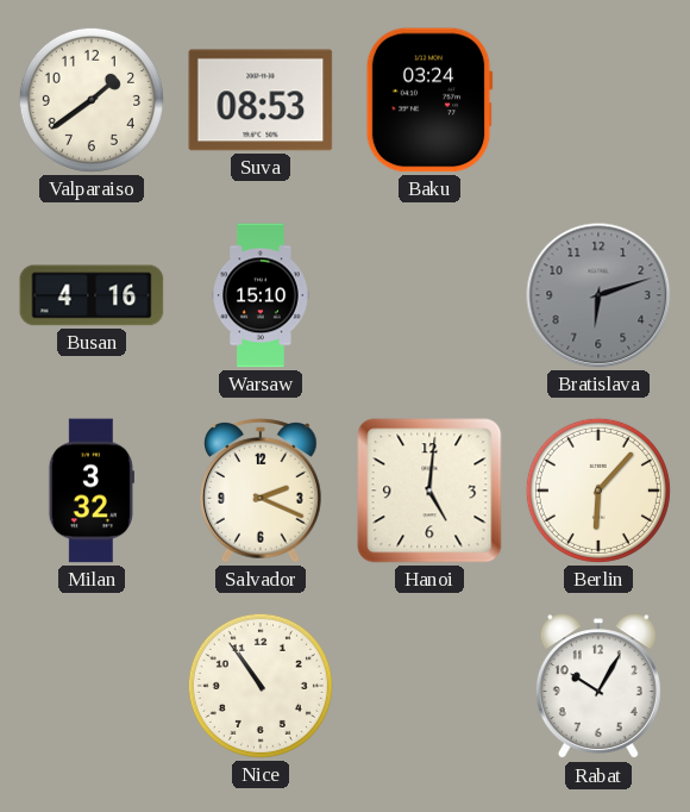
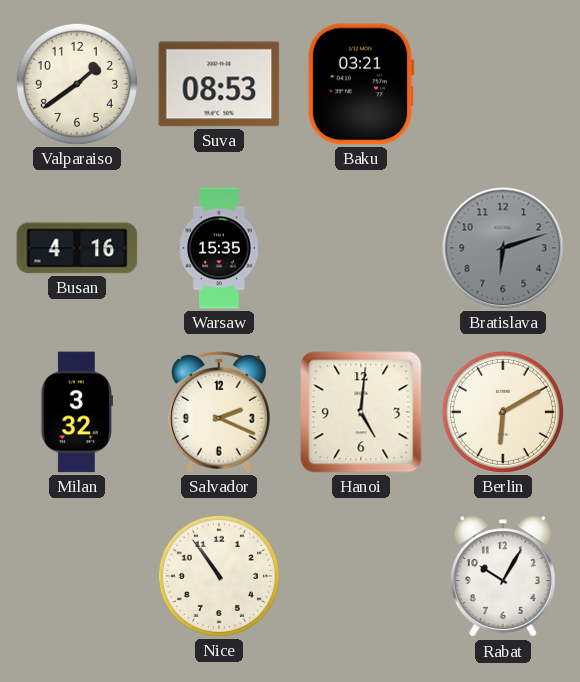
Baku: 03:24 -> 03:21
Warsaw: 15:10 -> 15:35
Berlin: 6:07 -> 6:10
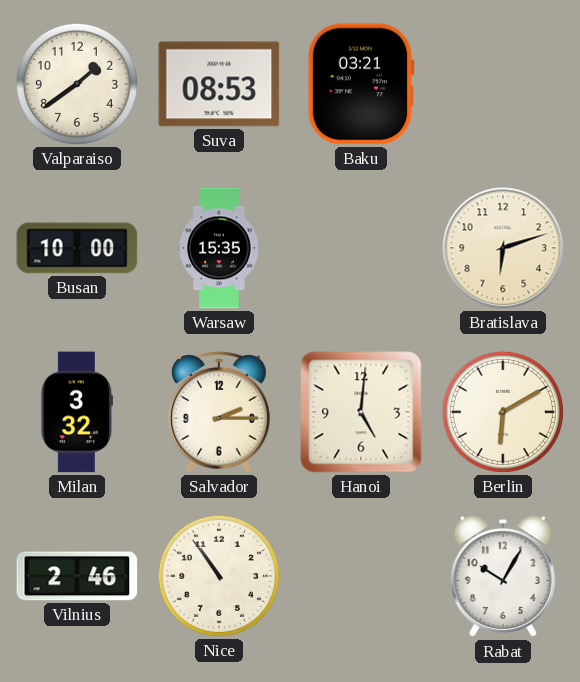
Busan: 4:16 -> 10:00
Bratislava dial: grey -> cream
Salvador: 2:19 -> 2:15
Vilnius: none -> 2:46
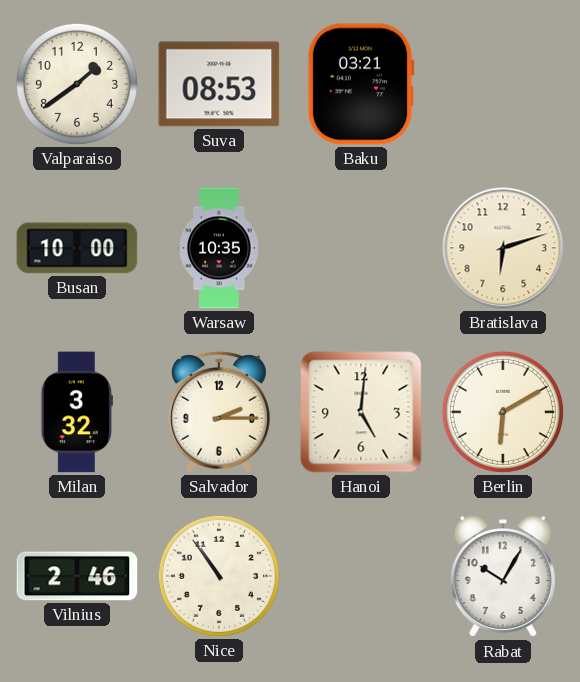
Warsaw: 15:35 -> 10:35
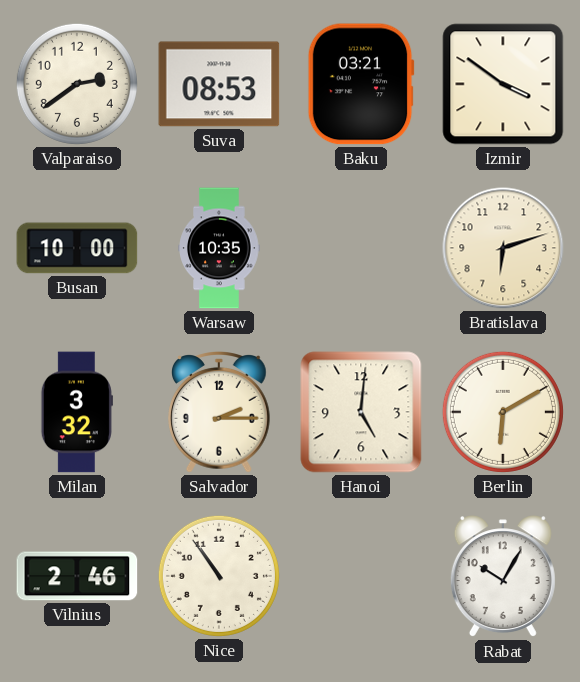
Valparaiso: 1:39 -> 2:39
Izmir: none -> 3:51
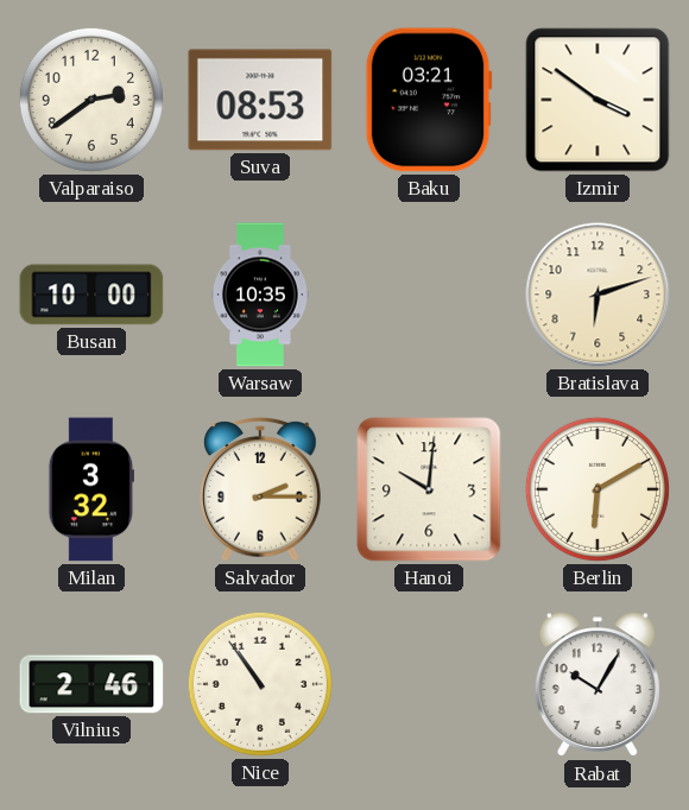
Hanoi: 5:01 -> 10:01
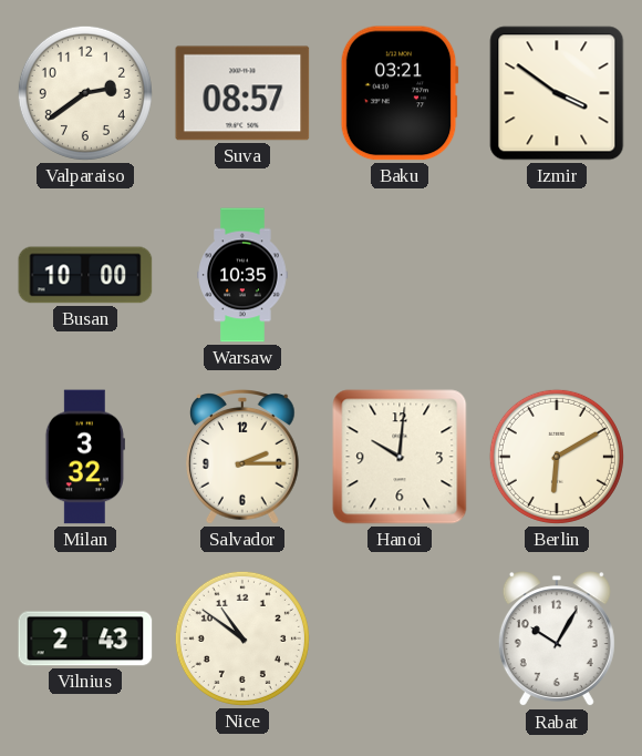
Suva: 08:53 -> 08:57
Bratislava: 6:12 -> none
Vilnius: 2:46 -> 2:43
Nice: 10:54 -> 10:51
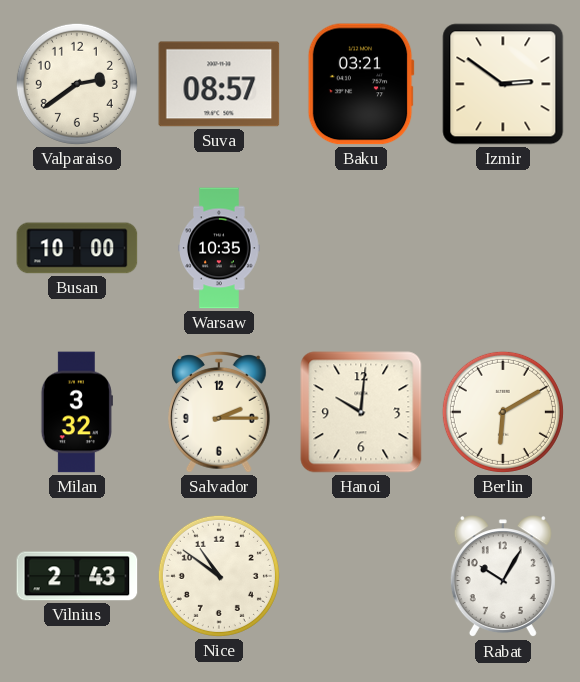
Izmir: 3:51 -> 2:51
